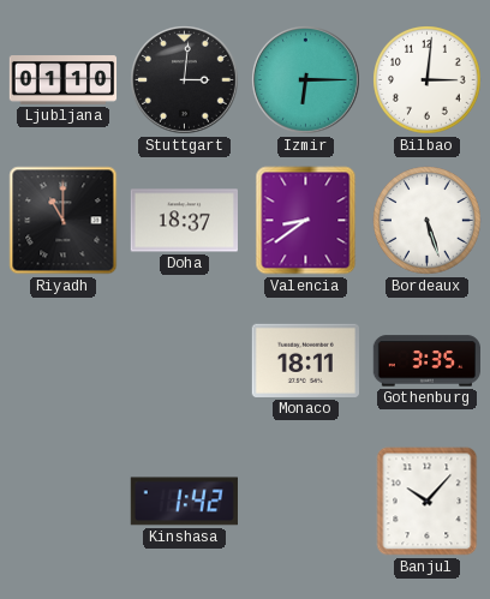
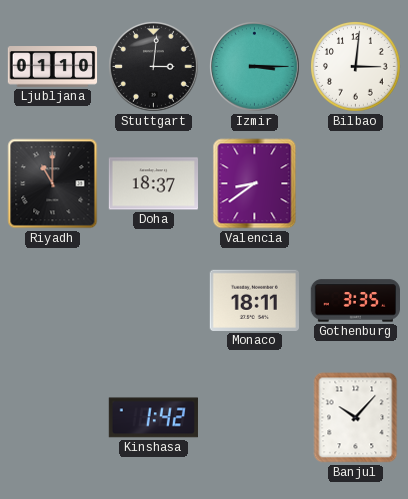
Izmir: 6:15 -> 3:15
Bordeaux: 5:27 -> none
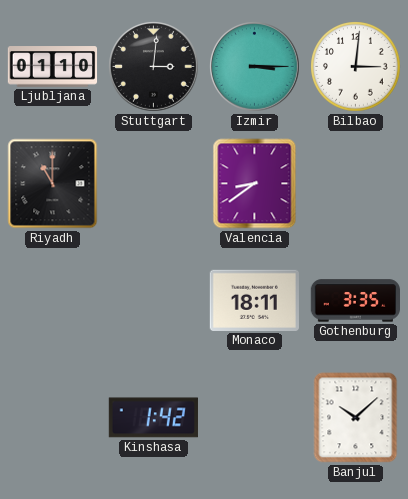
Doha: 18:37 -> none
Banjul: 10:07 -> 10:08
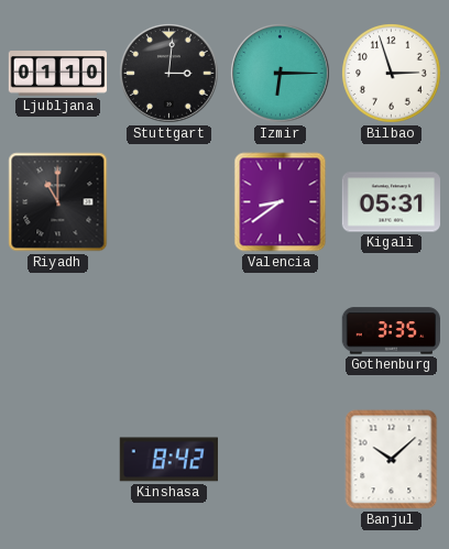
Izmir: 3:15 -> 6:15
Bilbao: 3:01 -> 2:57
Kigali: none -> 05:31
Monaco: 18:11 -> none
Kinshasa: 1:42 -> 8:42
